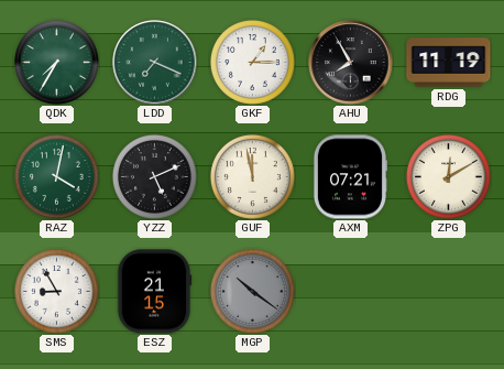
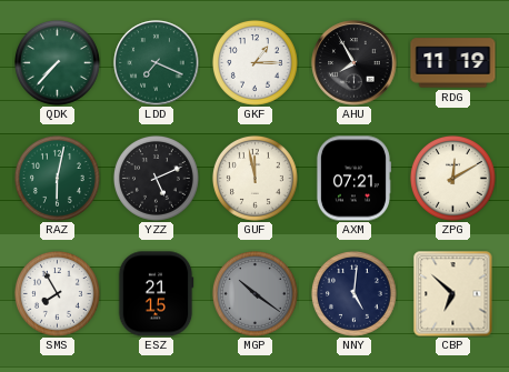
QDK: 7:35 -> 7:37
RAZ: 4:02 -> 6:02
SMS: 8:55 -> 7:55
NNY: none -> 5:01
CBP: none -> 6:52
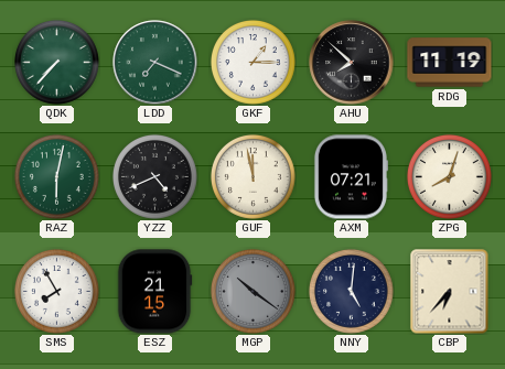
AHU: 7:55 -> 7:52
YZZ: 5:11 -> 4:41
ZPG: 12:10 -> 8:03
CBP: 6:52 -> 6:37
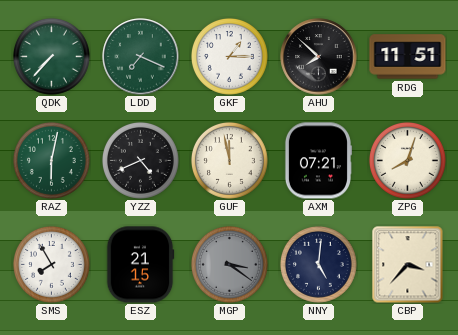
RDG: 11:19 -> 11:51
MGP: 10:21 -> 3:21
CBP: 6:37 -> 3:37
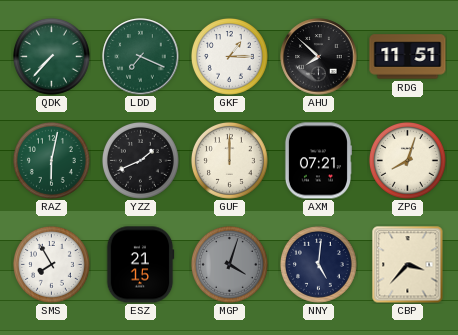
YZZ: 4:41 -> 1:41
GUF: 11:58 -> 12:00
MGP: 3:21 -> 4:03
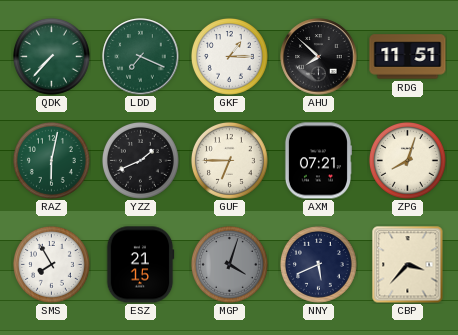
GUF: 12:00 -> 6:45
NNY: 5:01 -> 5:41
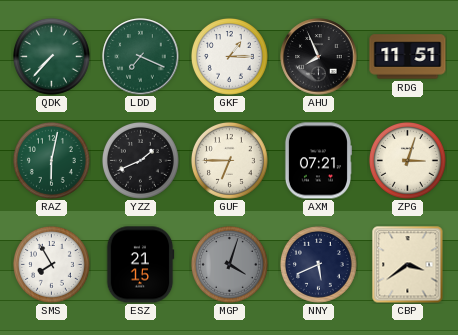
AHU: 7:52 -> 7:56
ZPG: 8:03 -> 3:03
CBP: 3:37 -> 3:39
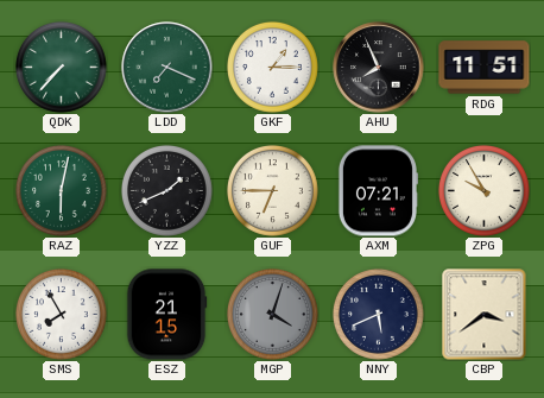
ZPG: 3:03 -> 9:55
